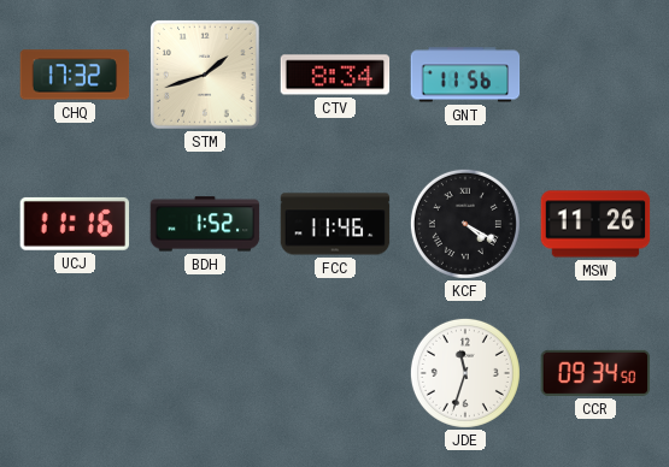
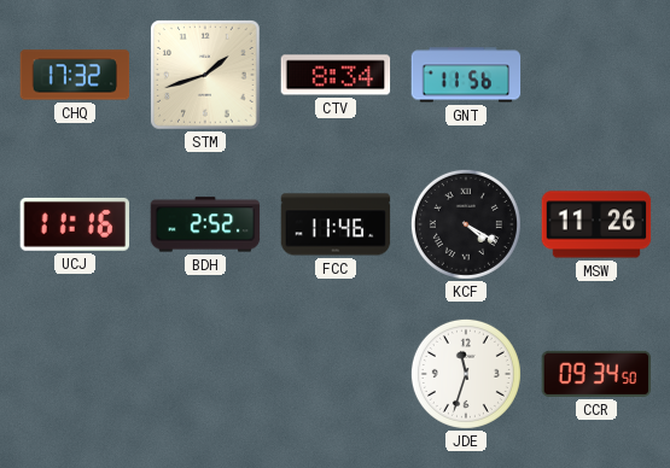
BDH: 1:52 -> 2:52
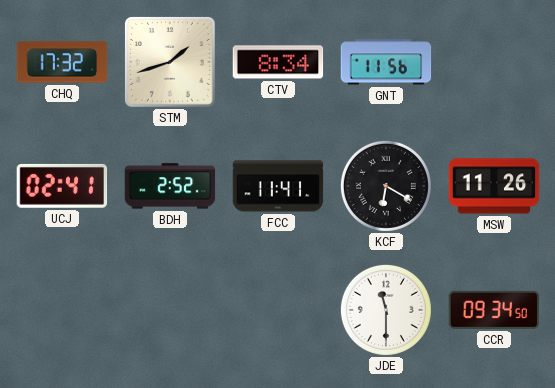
UCJ: 11:16 -> 02:41
FCC: 11:46 -> 11:41
KCF: 4:20 -> 6:20
JDE: 11:33 -> 11:30
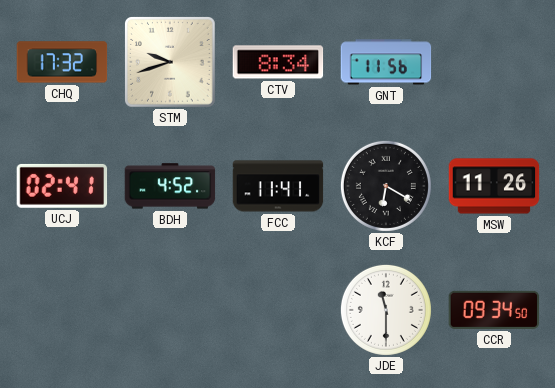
STM: 1:42 -> 9:42
BDH: 2:52 -> 4:52
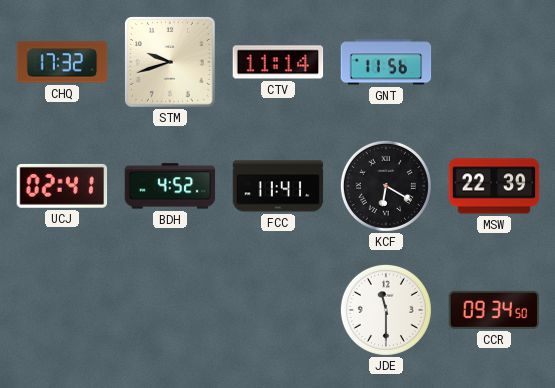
CTV: 8:34 -> 11:14
MSW: 11:26 -> 22:39
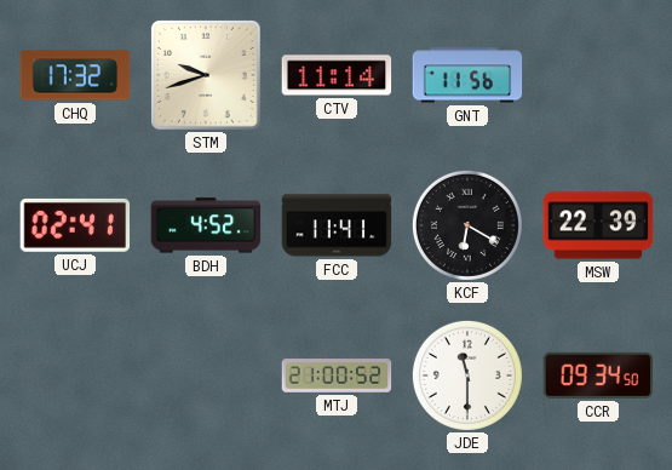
MTJ: none -> 21:00
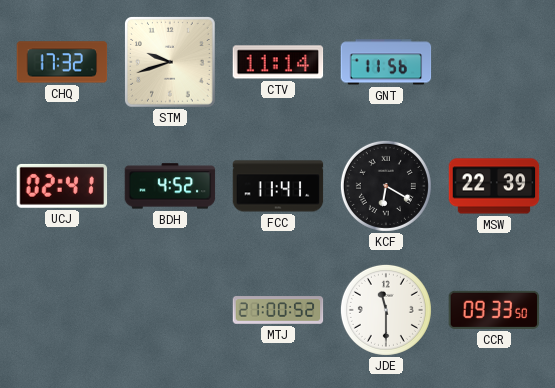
CCR: 09:34 -> 09:33
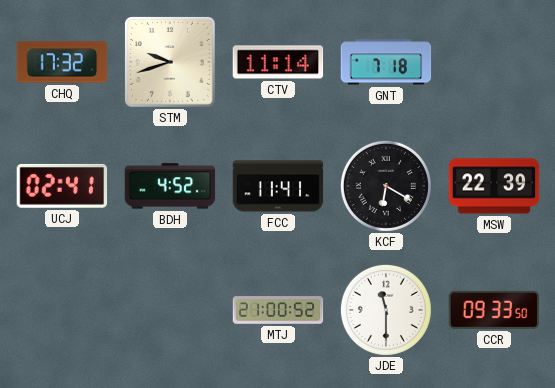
GNT: 11:56 -> 7:18
